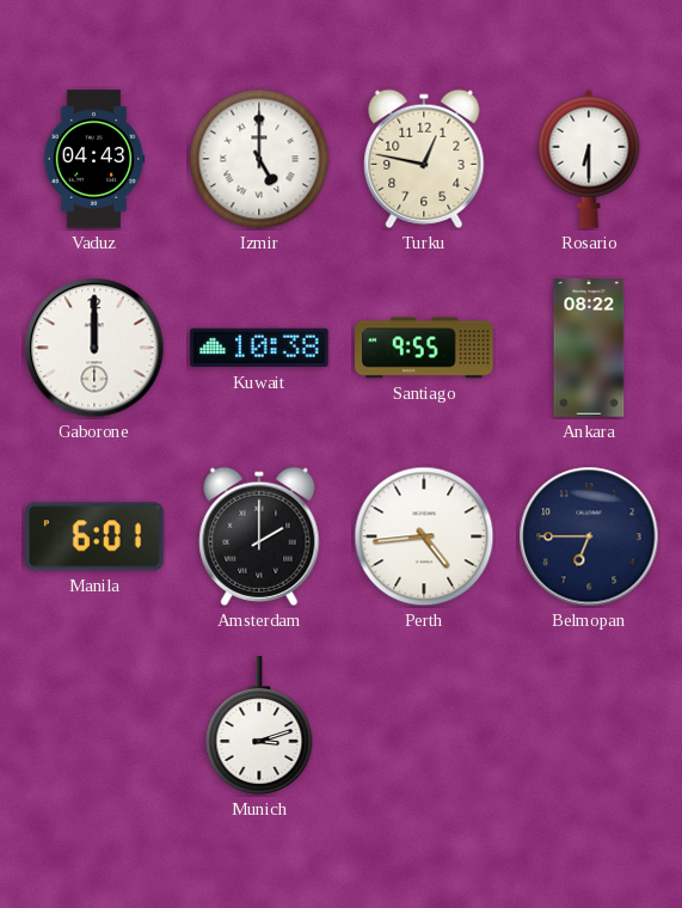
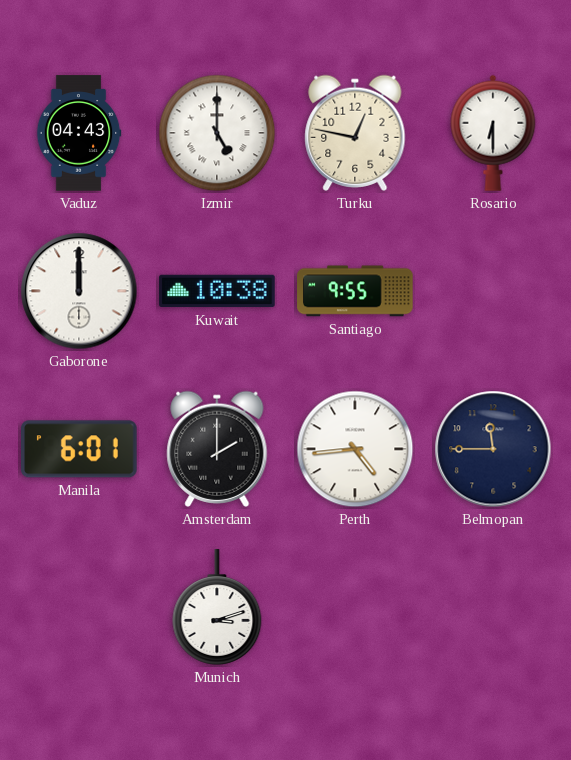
Ankara: 08:22 -> none
Belmopan: 6:45 -> 11:45
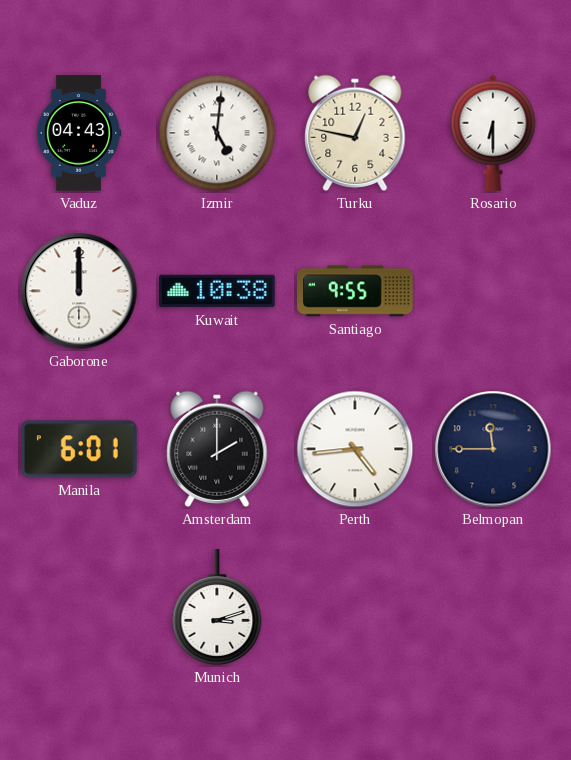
Izmir: 5:00 -> 5:01
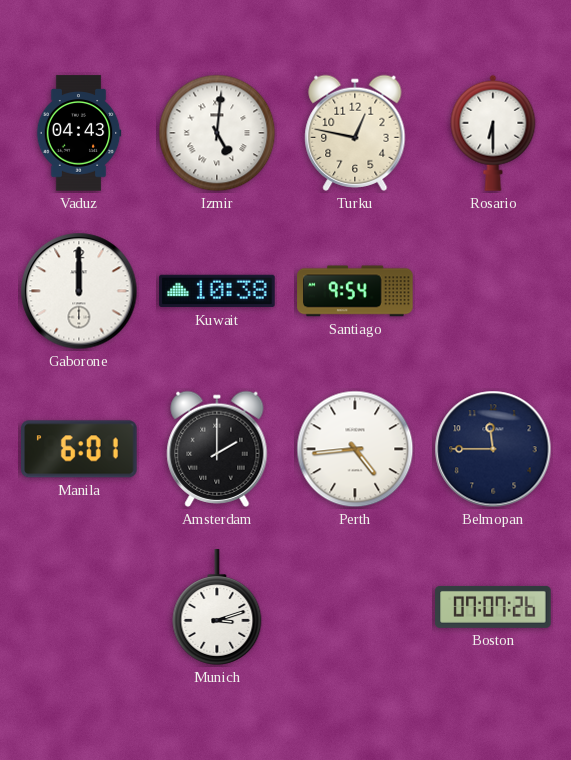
Santiago: 9:55 -> 9:54
Boston: none -> 07:07
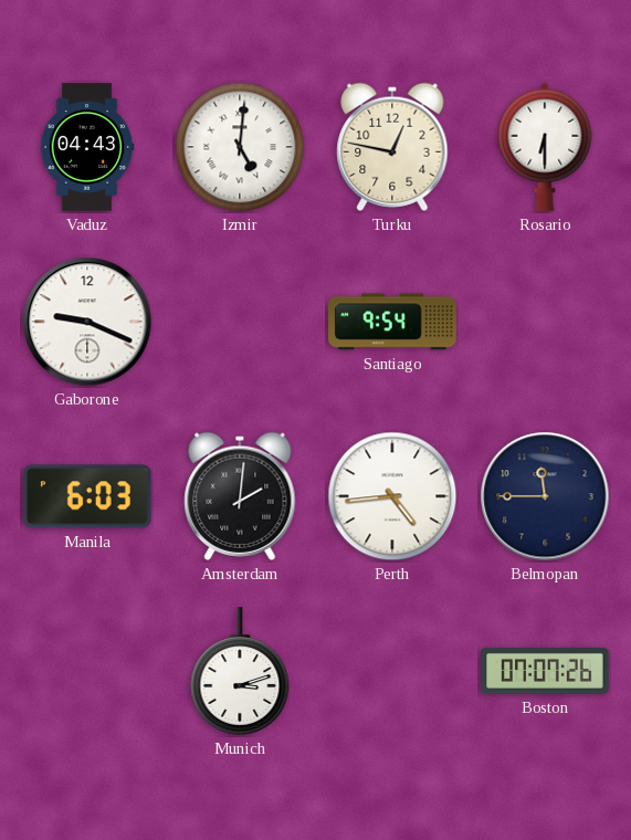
Gaborone: 12:00 -> 9:19
Kuwait: 10:38 -> none
Manila: 6:01 -> 6:03
Amsterdam: 2:00 -> 2:01
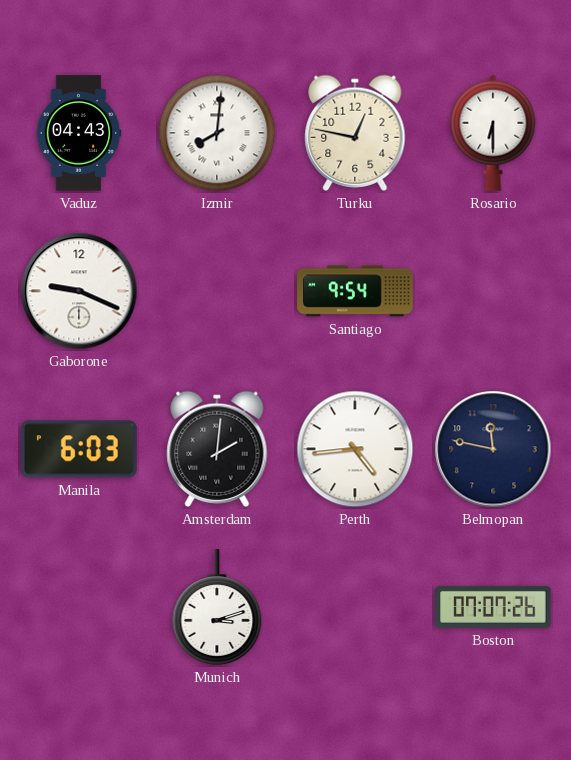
Izmir: 5:01 -> 8:01
Belmopan: 11:45 -> 11:47
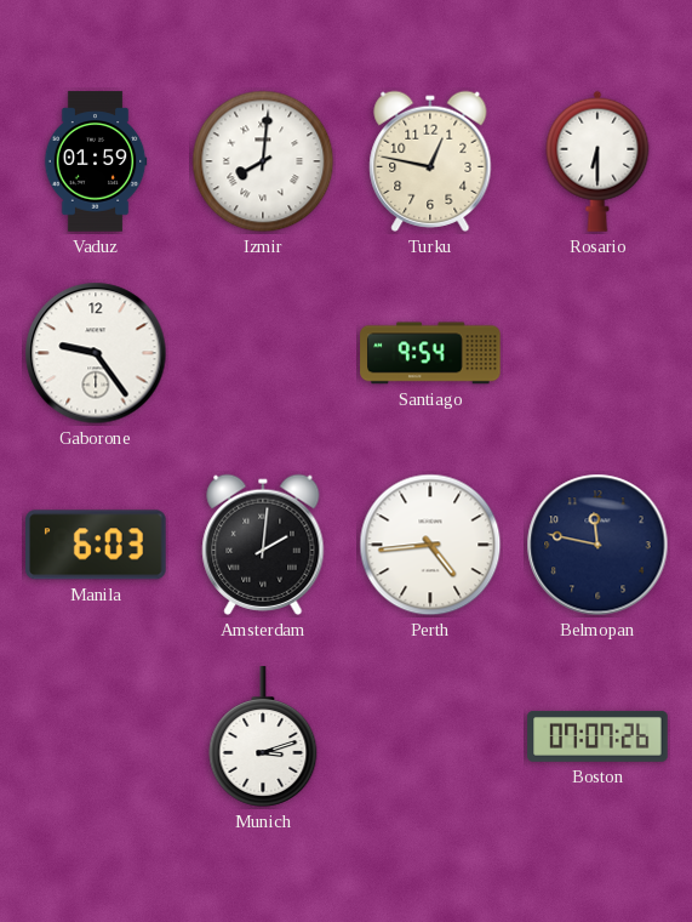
Vaduz: 04:43 -> 01:59
Gaborone: 9:19 -> 9:24
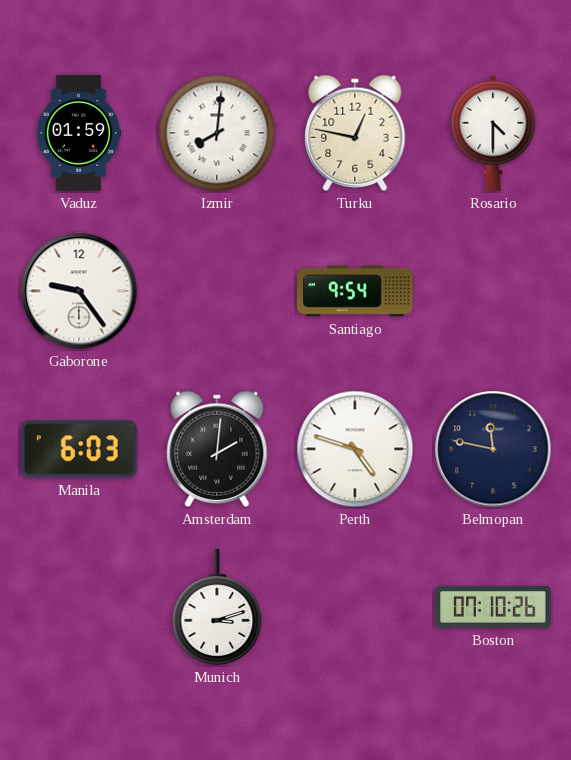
Rosario: 6:30 -> 4:30
Perth: 4:44 -> 4:48
Boston: 07:07 -> 07:10
